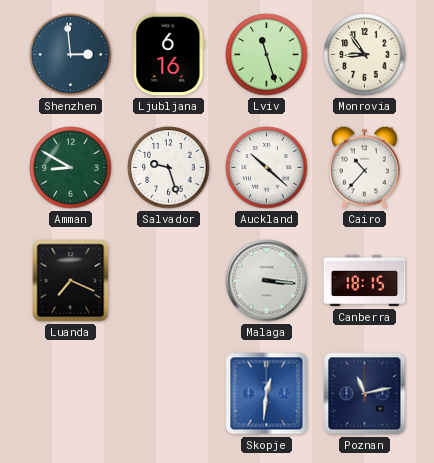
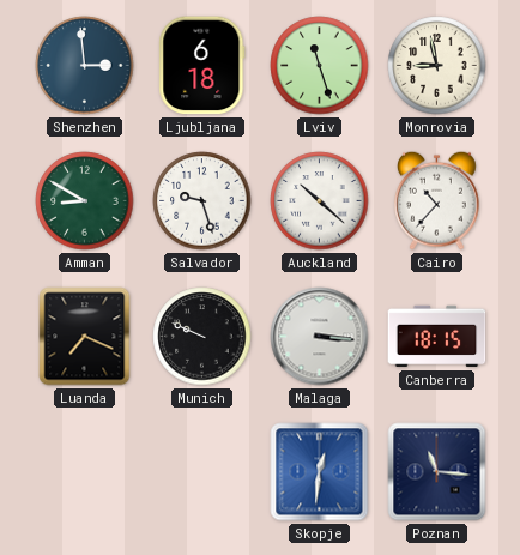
Ljubljana: 6:16 -> 6:18
Monrovia: 8:54 -> 8:58
Munich: none -> 9:49
Poznan: 11:13 -> 11:16
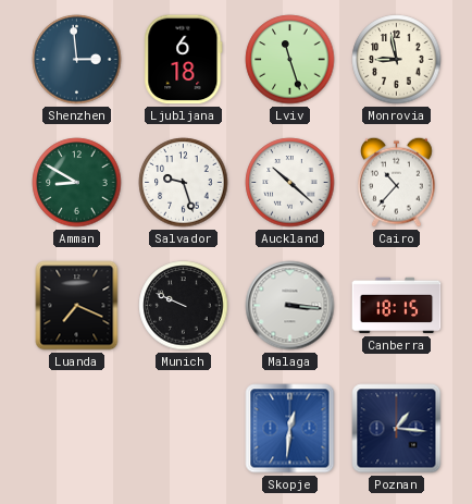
Poznan: 11:16 -> 1:16
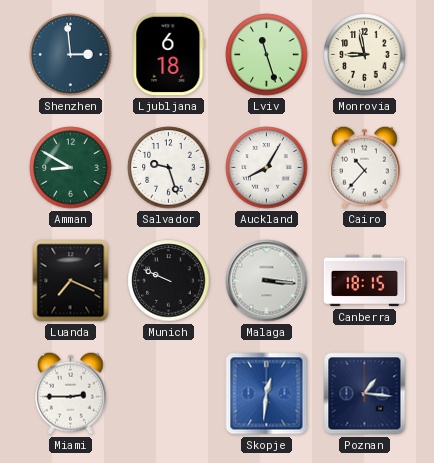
Auckland: 10:22 -> 8:05
Miami: none -> 2:45
